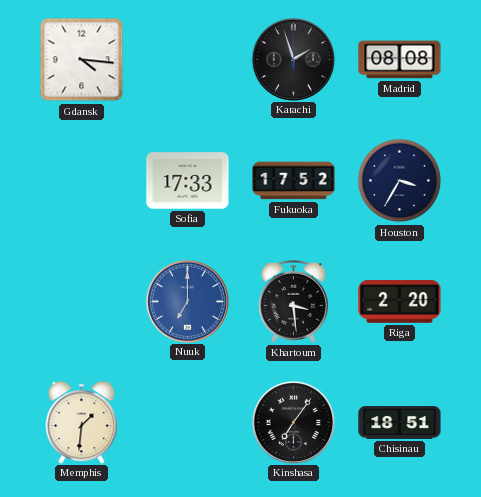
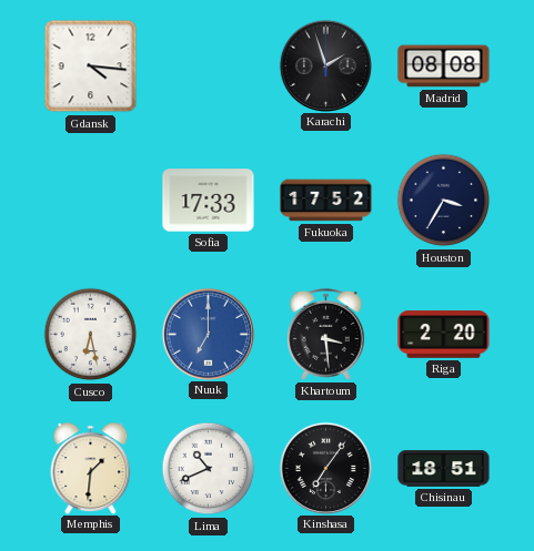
Cusco: none -> 6:28
Lima: none -> 10:41
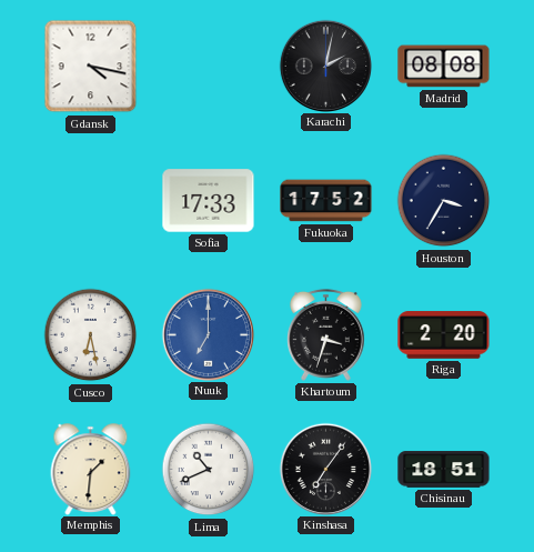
Gdansk: 4:16 -> 4:17
Karachi: 1:57 -> 2:02
Khartoum: 3:29 -> 3:33
